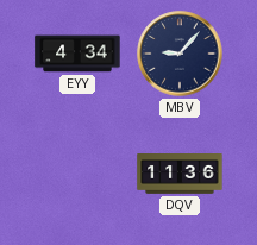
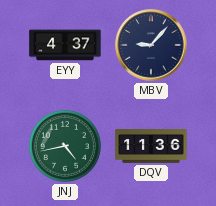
EYY: 4:34 -> 4:37
JNJ: none -> 4:43
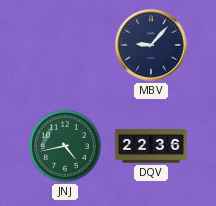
EYY: 4:37 -> none
DQV: 11:36 -> 22:36
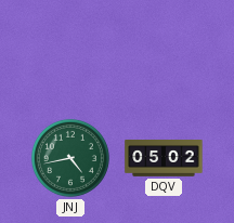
MBV: 9:07 -> none
DQV: 22:36 -> 05:02
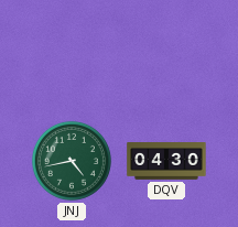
DQV: 05:02 -> 04:30
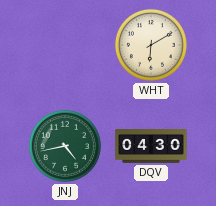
WHT: none -> 6:10
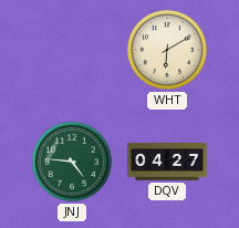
JNJ: 4:43 -> 4:46
DQV: 04:30 -> 04:27
